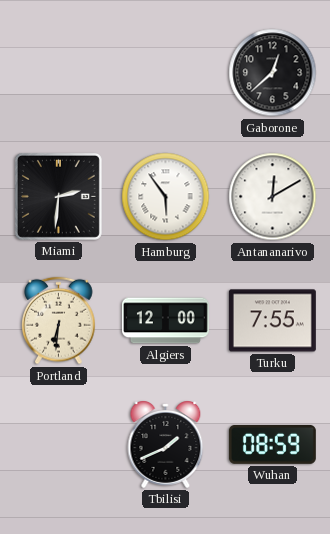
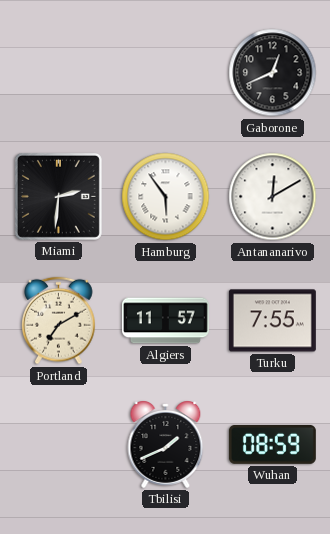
Gaborone: 12:38 -> 12:41
Portland: 6:31 -> 7:10
Algiers: 12:00 -> 11:57
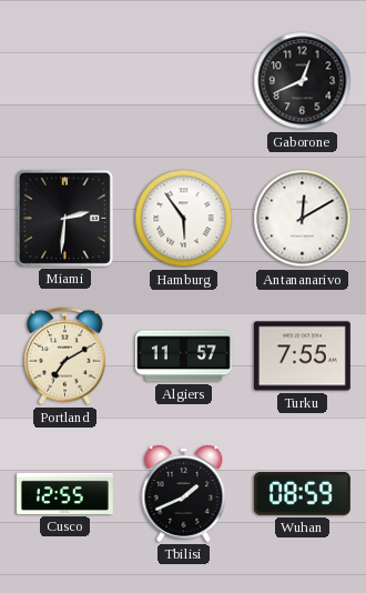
Cusco: none -> 12:55
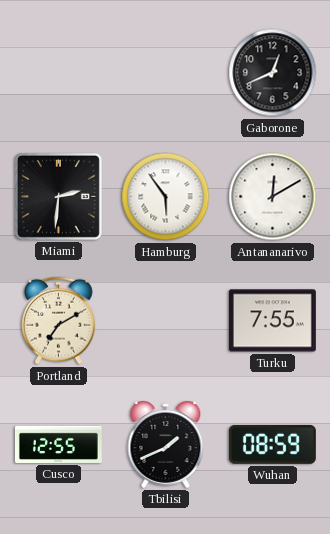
Algiers: 11:57 -> none
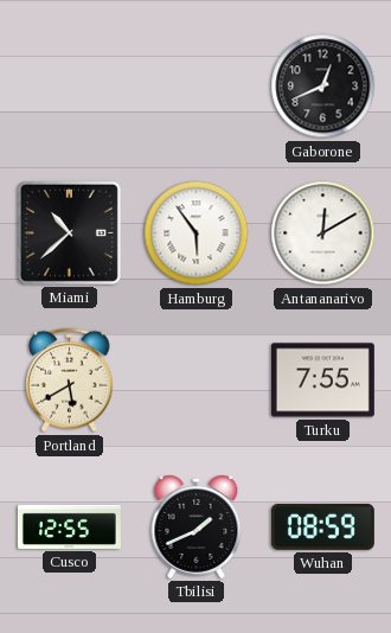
Miami: 2:31 -> 10:38
Portland: 7:10 -> 5:40
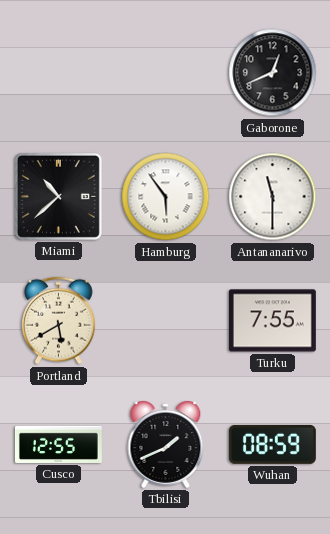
Antananarivo: 12:10 -> 11:30
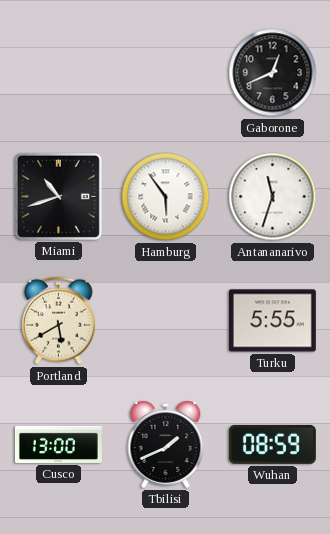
Miami: 10:38 -> 10:42
Antananarivo: 11:30 -> 11:33
Turku: 7:55 -> 5:55
Cusco: 12:55 -> 13:00
